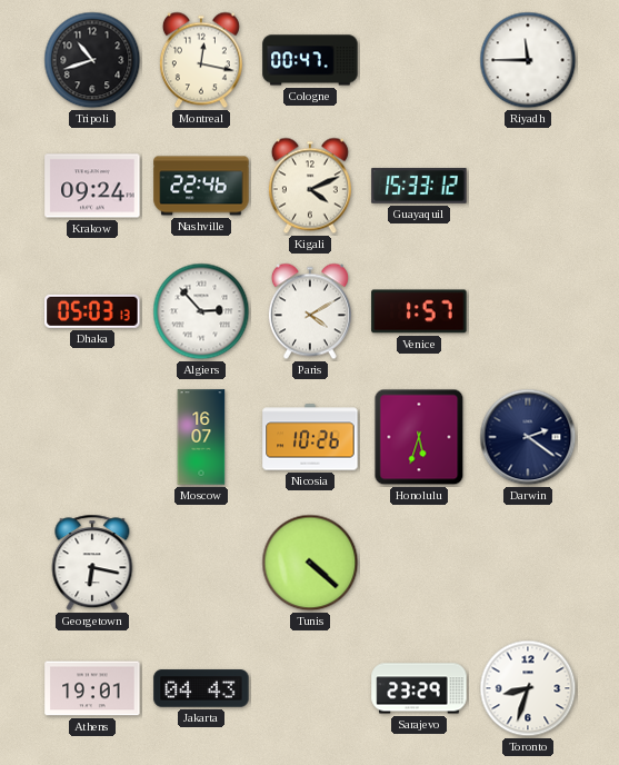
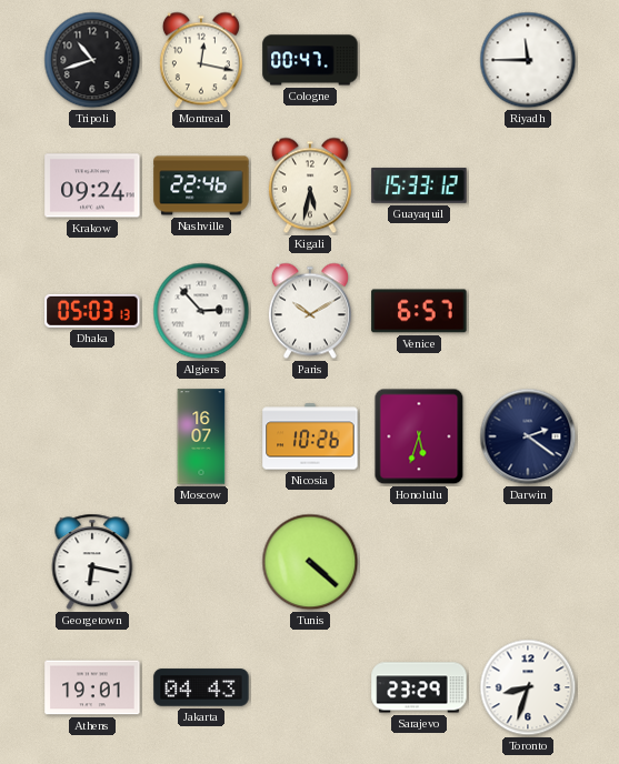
Kigali: 4:11 -> 5:32
Paris: 4:10 -> 10:10
Venice: 1:57 -> 6:57
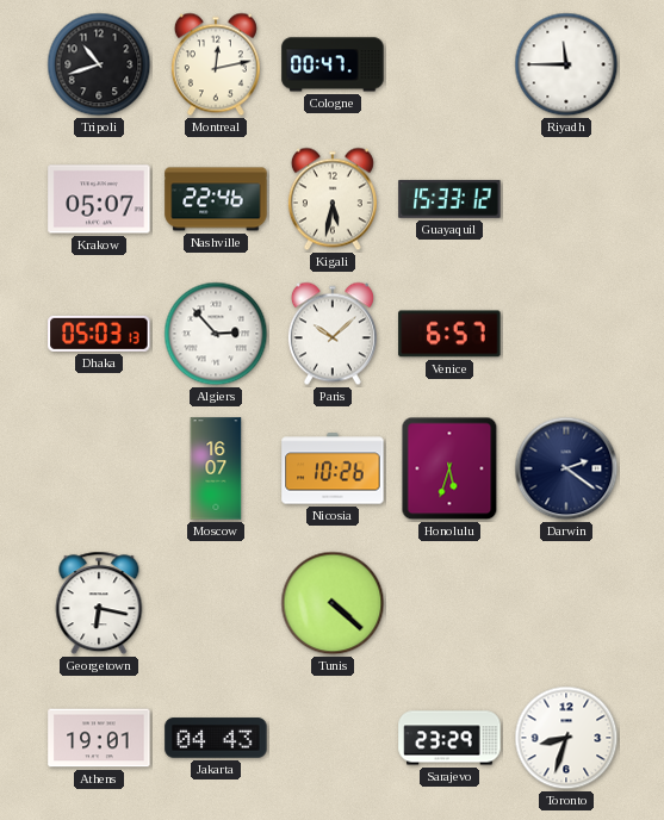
Montreal: 12:17 -> 12:13
Krakow: 09:24 -> 05:07
Paris: 10:10 -> 10:08
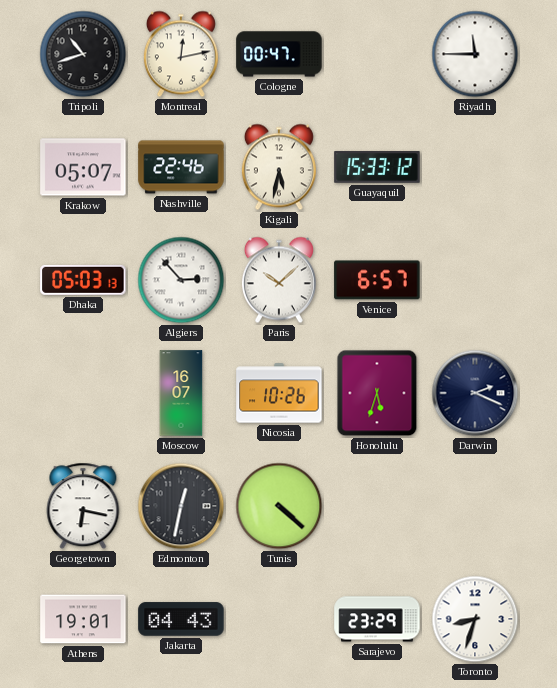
Darwin: 2:21 -> 2:19
Edmonton: none -> 12:32
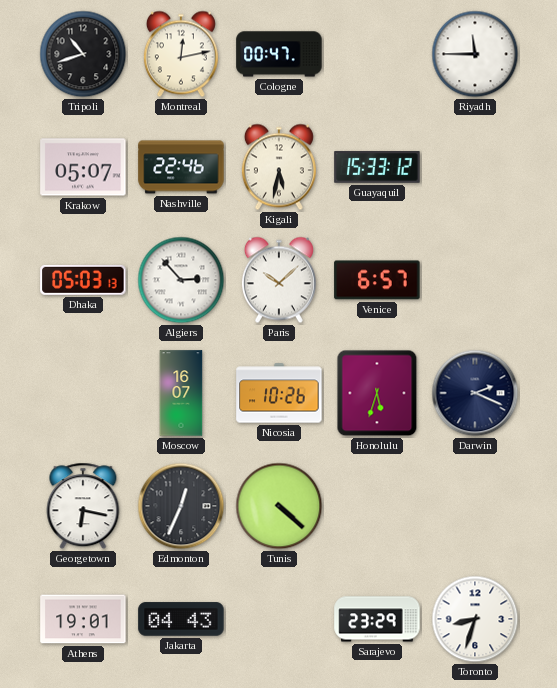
Edmonton: 12:32 -> 12:34
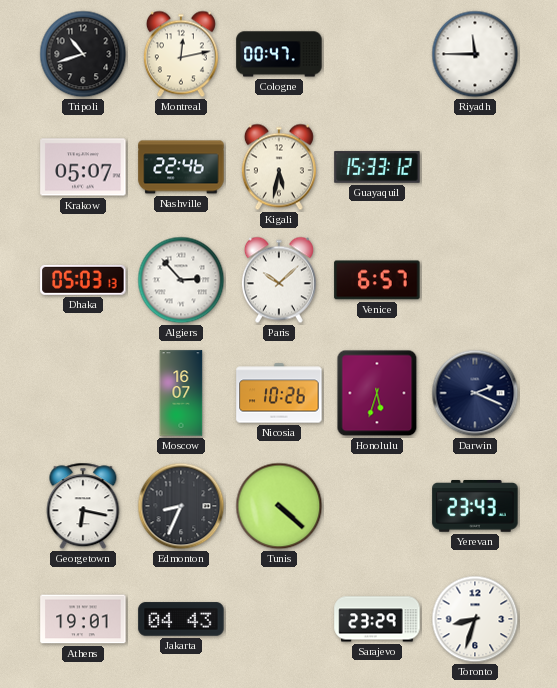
Edmonton: 12:34 -> 8:34
Yerevan: none -> 23:43
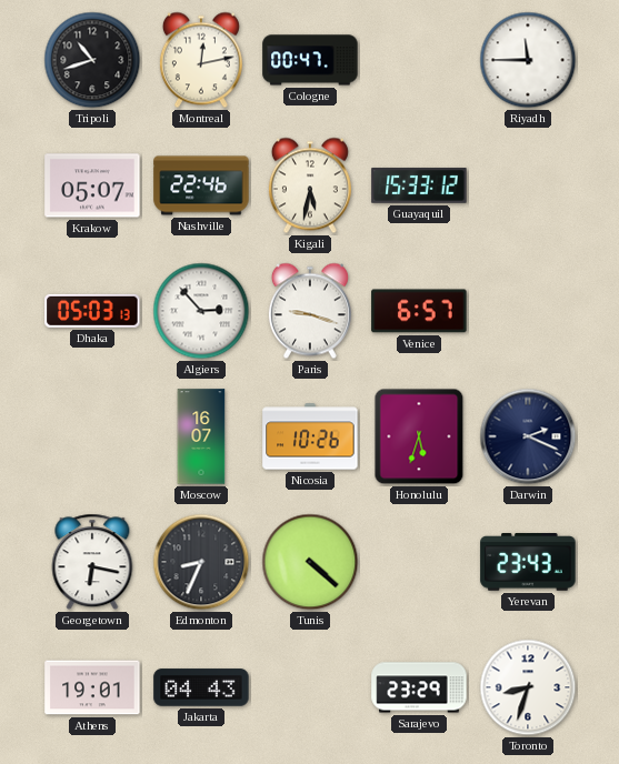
Paris: 10:08 -> 9:18
